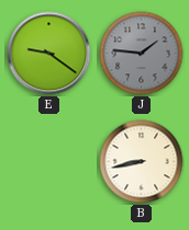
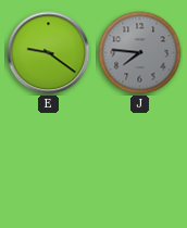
J: 1:46 -> 7:46
B: 8:43 -> none
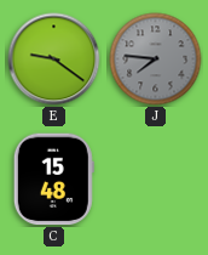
C: none -> 15:48
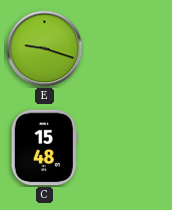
E: 9:21 -> 9:18
J: 7:46 -> none
